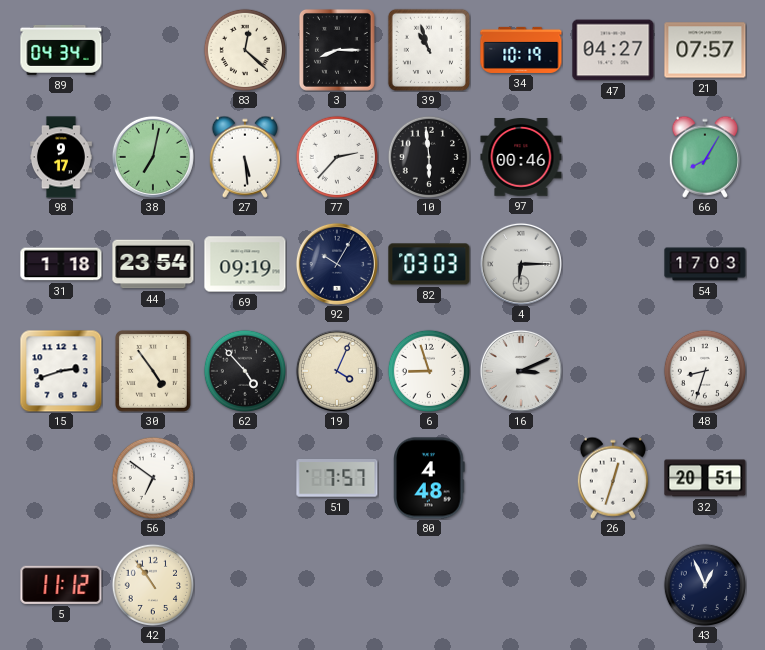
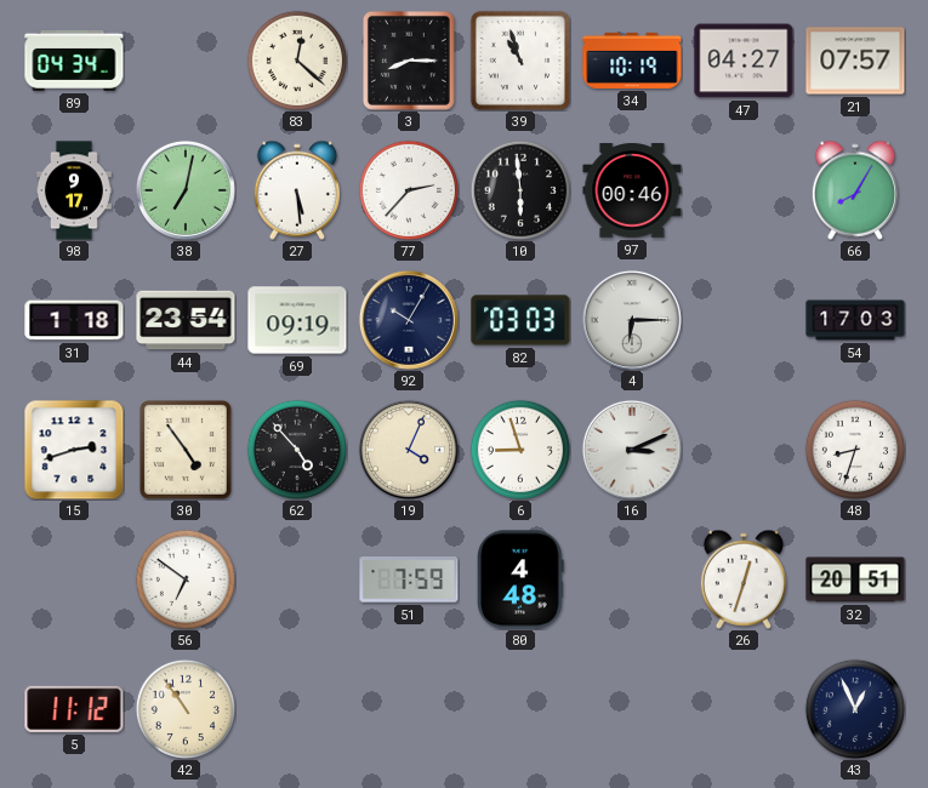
51: 7:57 -> 7:59
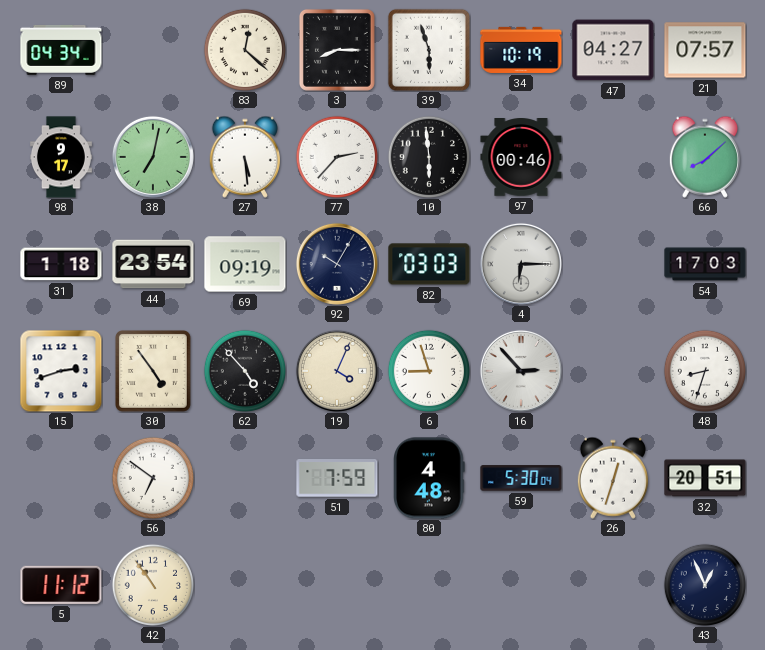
39: 10:57 -> 5:57
66: 8:05 -> 8:08
16: 3:11 -> 2:53
59: none -> 5:30
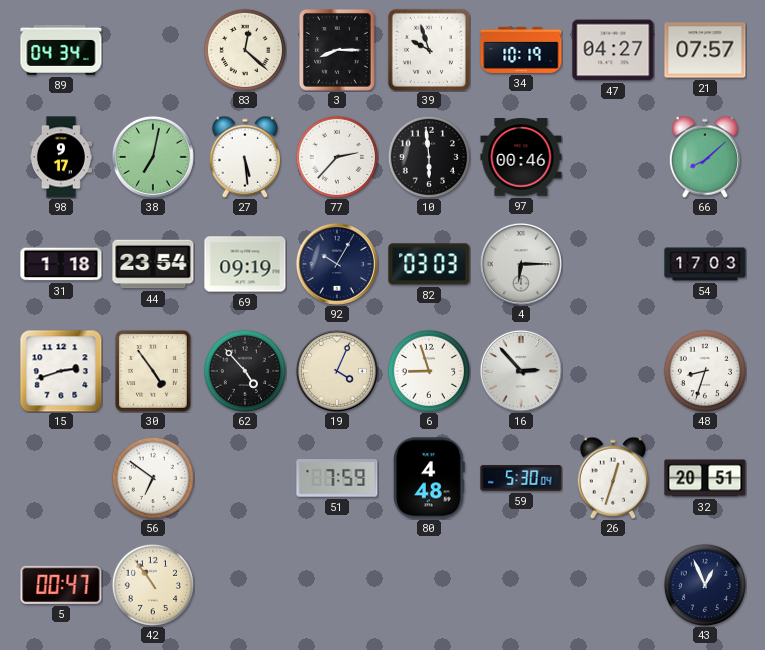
39: 5:57 -> 9:57
5: 11:12 -> 00:47
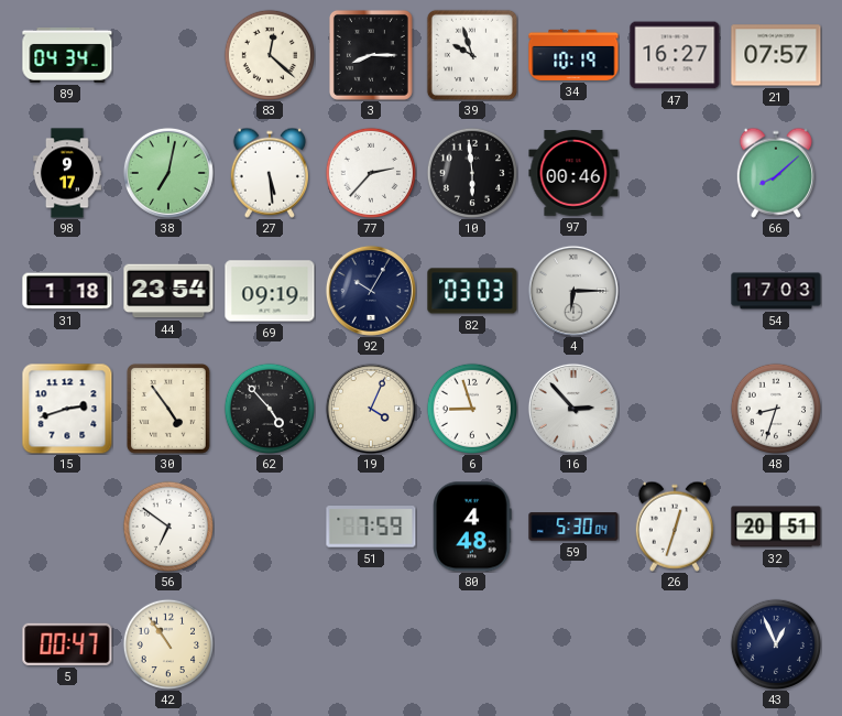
47: 04:27 -> 16:27
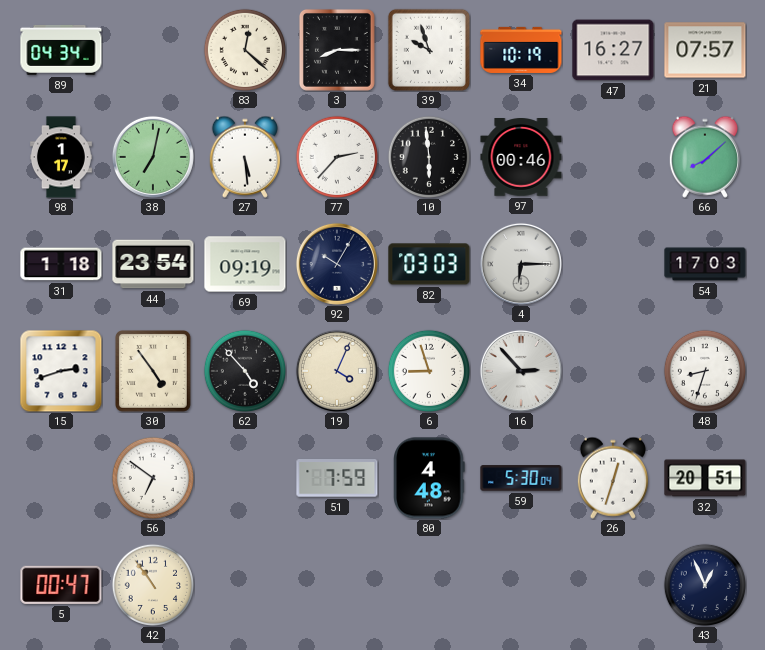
98: 9:17 -> 1:17
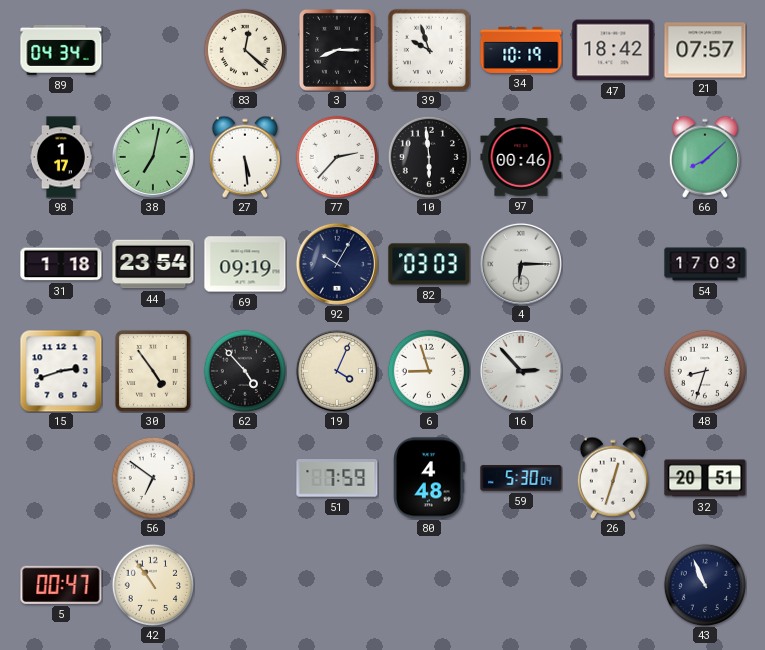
47: 16:27 -> 18:42
43: 12:56 -> 10:56
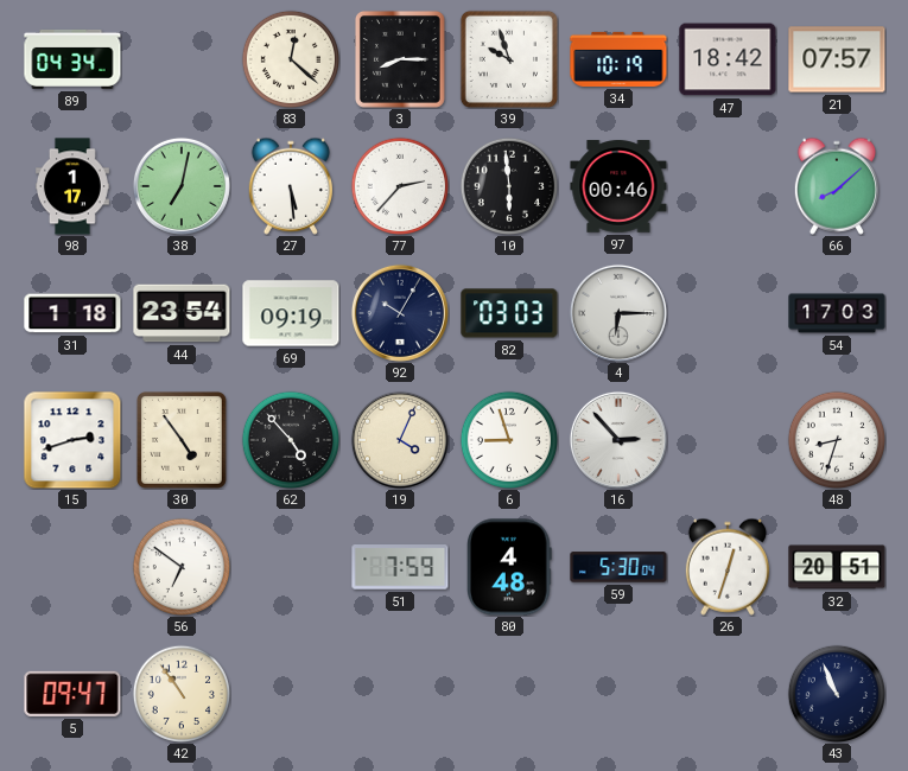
5: 00:47 -> 09:47
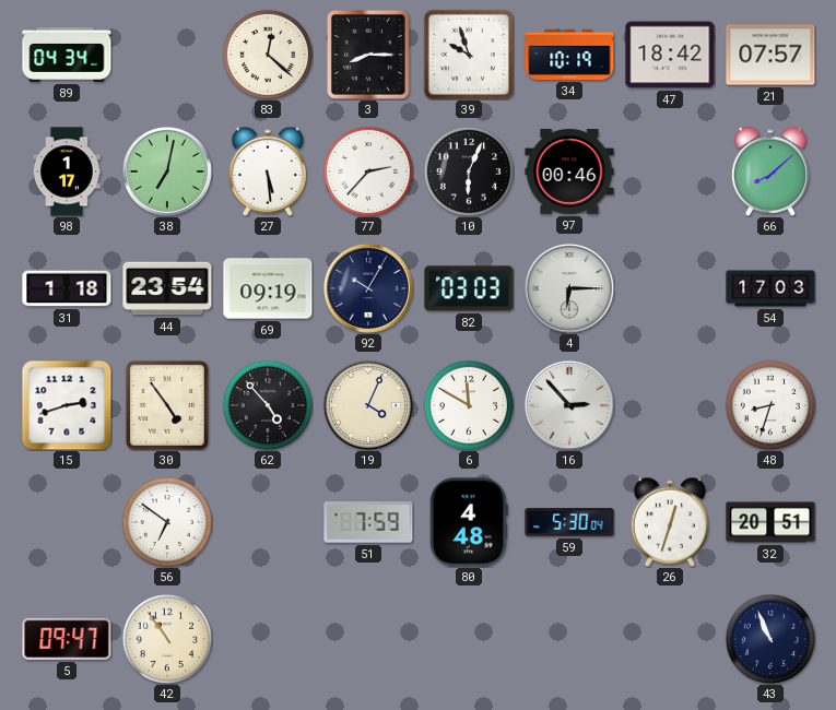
10: 5:59 -> 6:04
6: 8:57 -> 11:50
